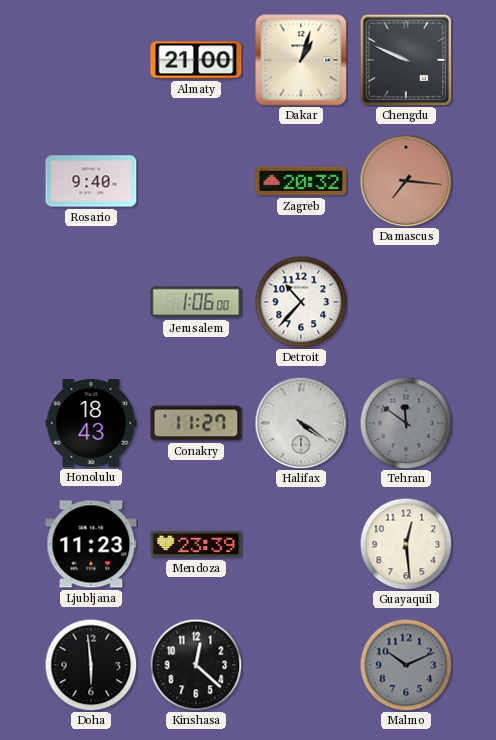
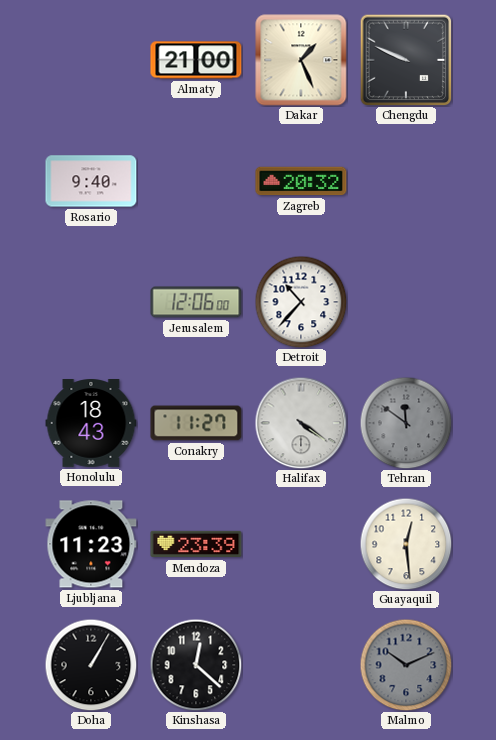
Dakar: 1:03 -> 1:26
Damascus: 7:16 -> none
Jerusalem: 1:06 -> 12:06
Doha: 5:59 -> 1:05
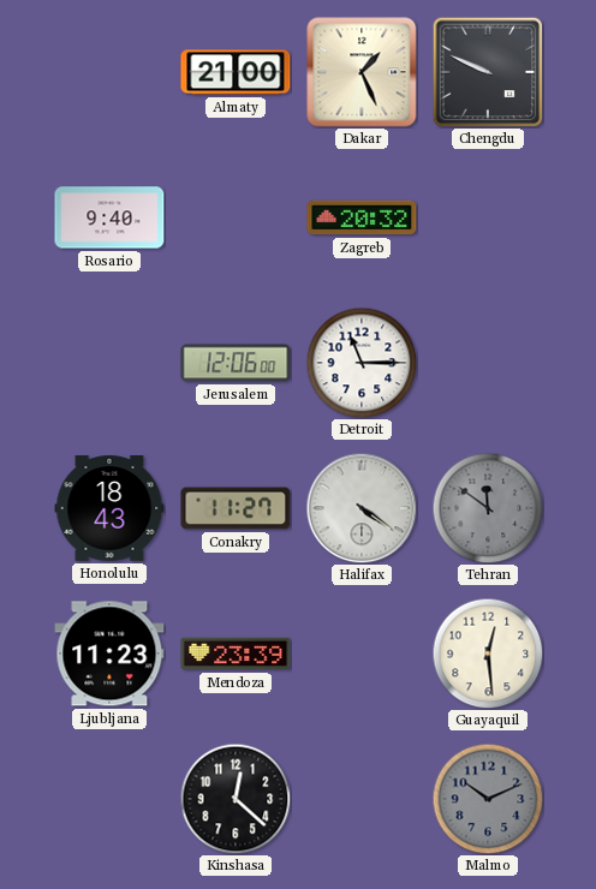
Detroit: 10:37 -> 11:15
Doha: 1:05 -> none
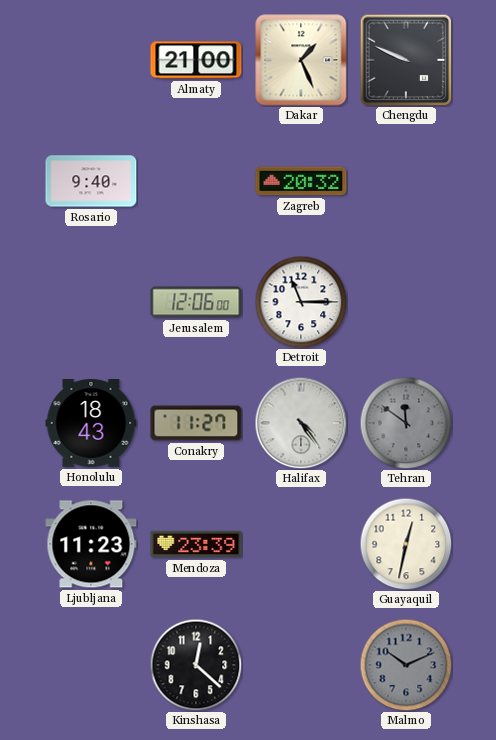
Halifax: 4:21 -> 4:24
Guayaquil: 12:29 -> 12:32
